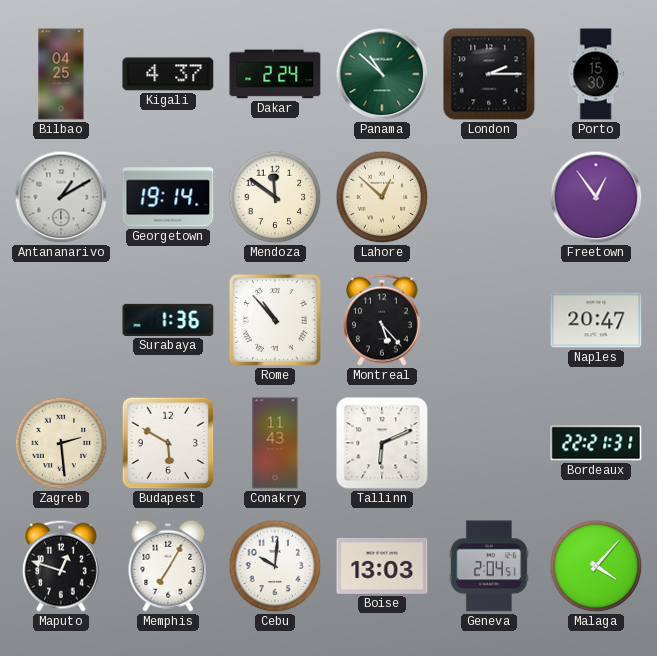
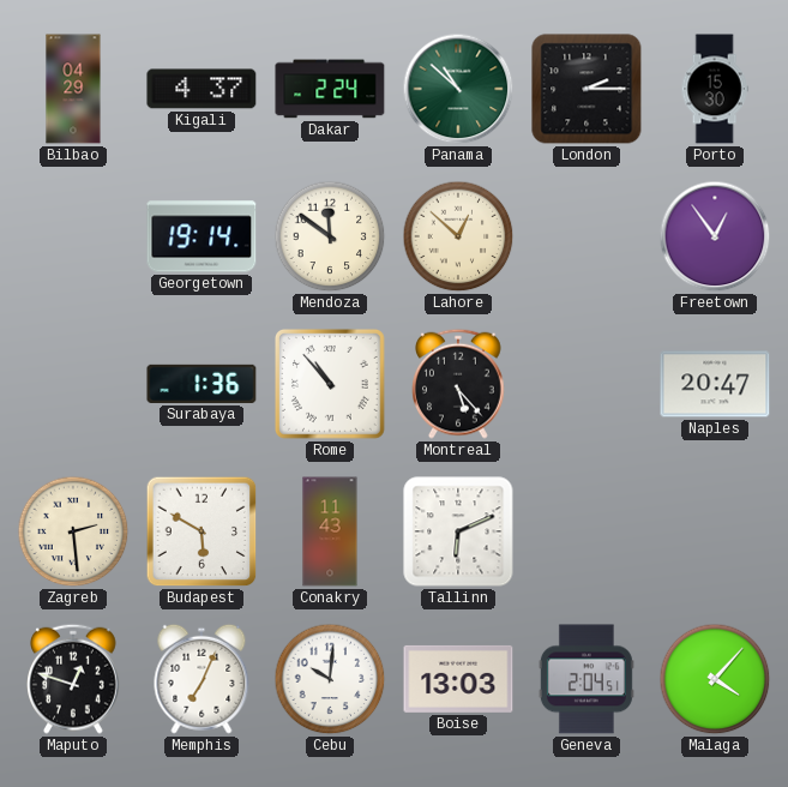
Bilbao: 04:25 -> 04:29
Antananarivo: 1:10 -> none
Bordeaux: 22:21 -> none
Memphis: 7:05 -> 7:04
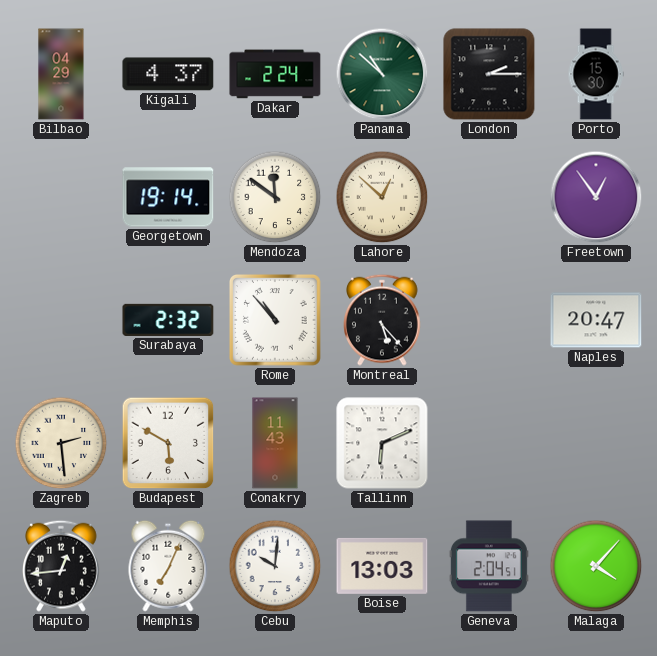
Surabaya: 1:36 -> 2:32
Maputo: 12:48 -> 12:44
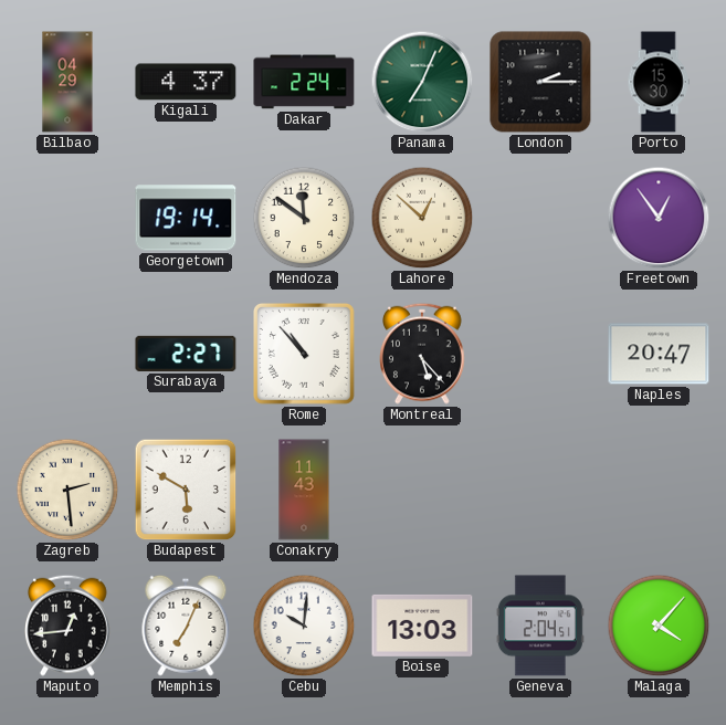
Panama: 10:52 -> 7:04
Surabaya: 2:32 -> 2:27
Tallinn: 6:11 -> none
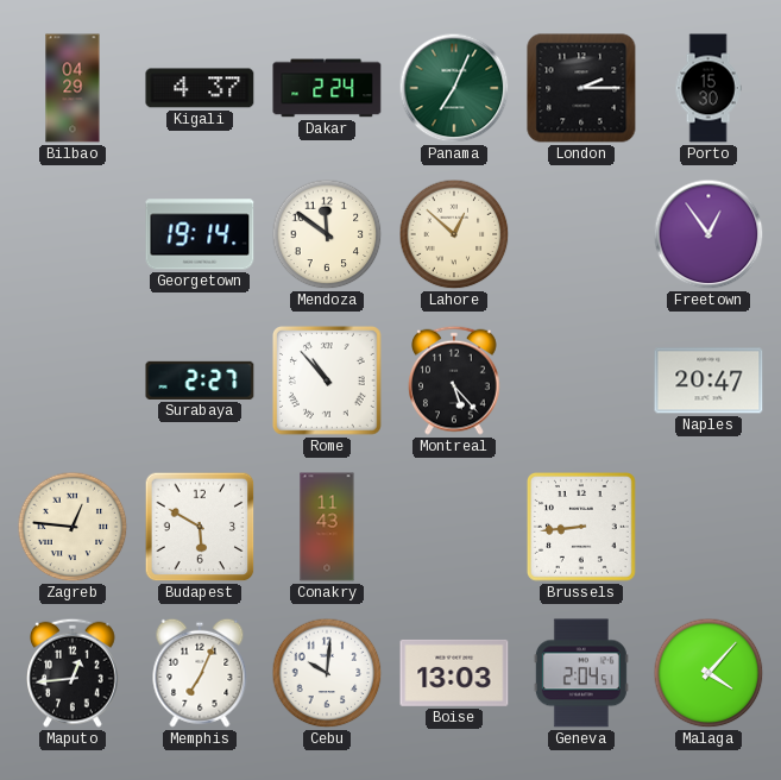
Zagreb: 2:29 -> 12:46
Brussels: none -> 8:44
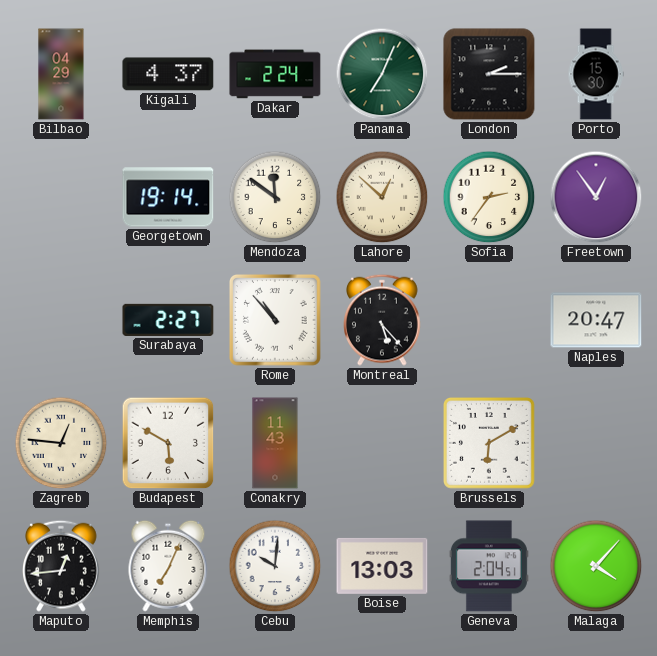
Sofia: none -> 2:36
Brussels: 8:44 -> 6:10
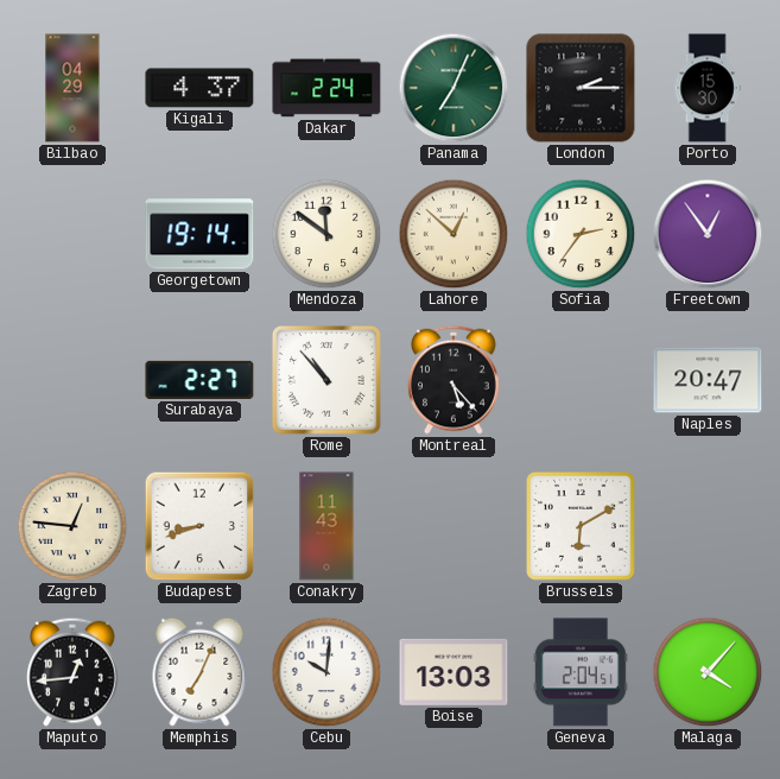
Budapest: 5:50 -> 8:42
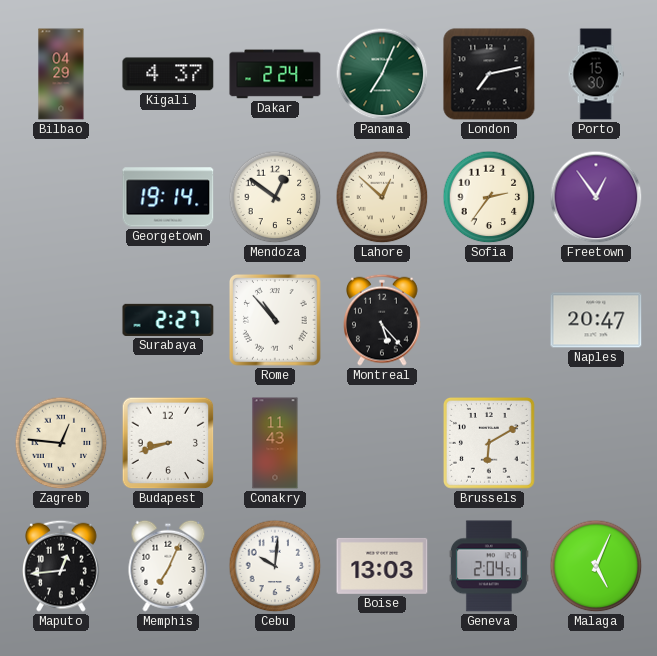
London: 2:15 -> 7:13
Mendoza: 11:51 -> 12:51
Malaga: 4:07 -> 5:04
